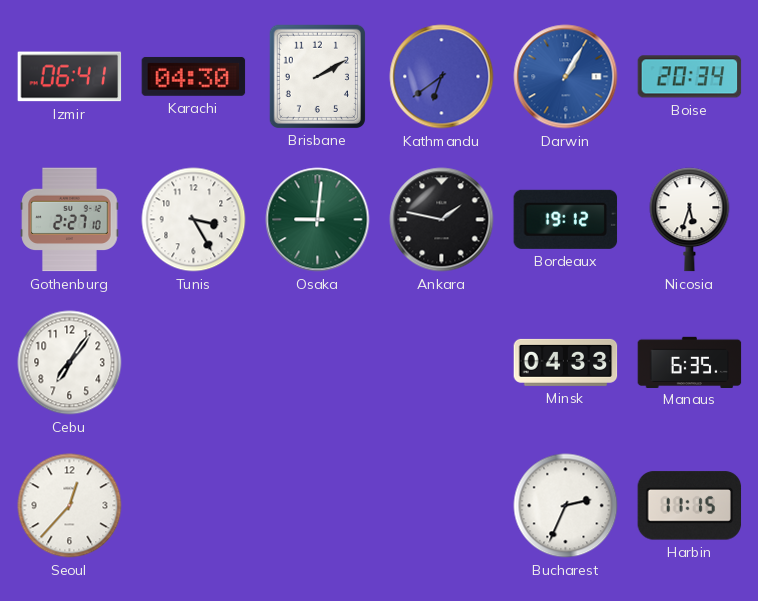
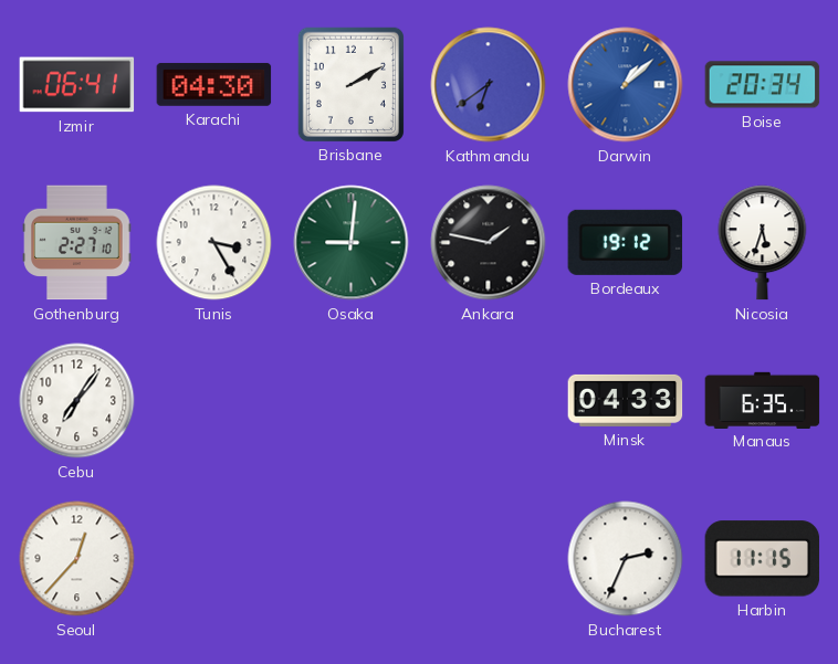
Darwin: 1:05 -> 1:08
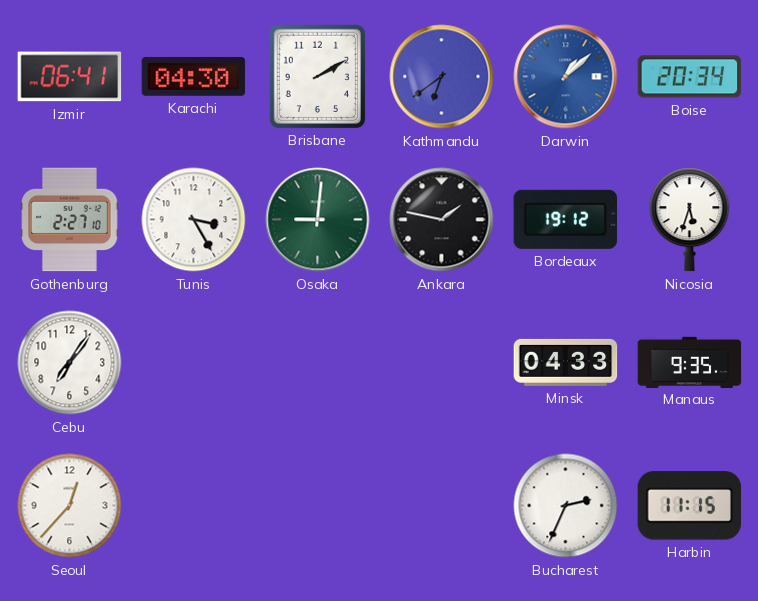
Manaus: 6:35 -> 9:35
